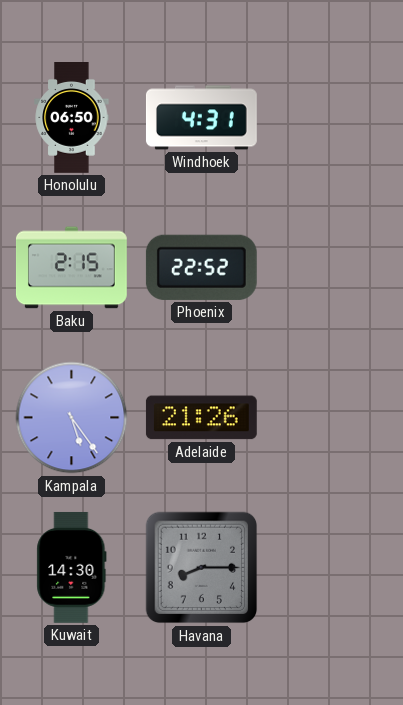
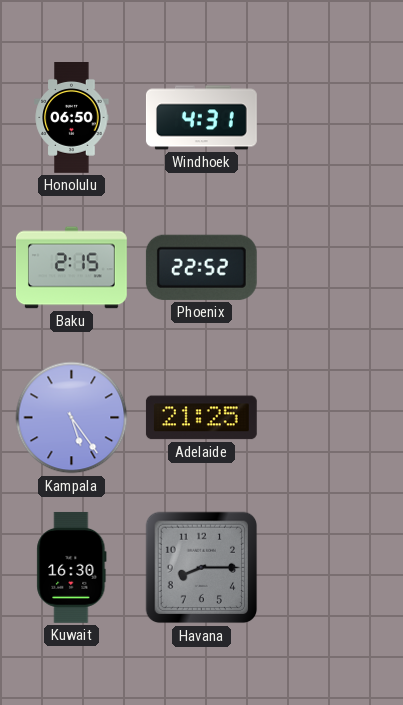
Adelaide: 21:26 -> 21:25
Kuwait: 14:30 -> 16:30
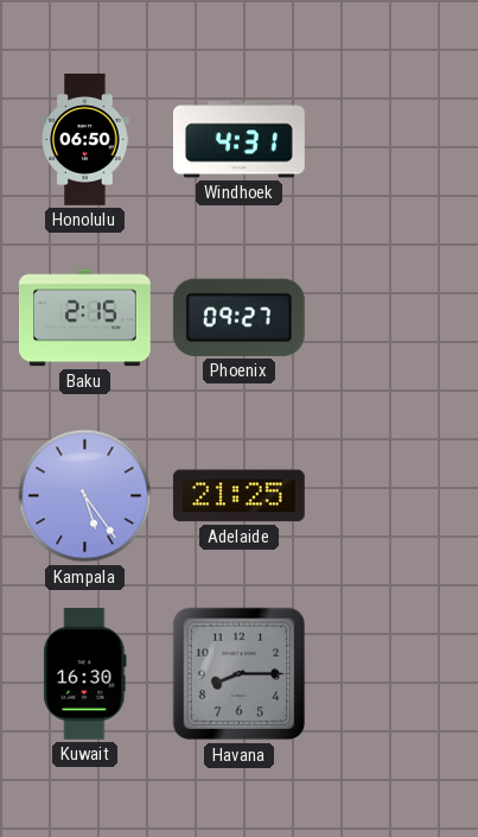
Phoenix: 22:52 -> 09:27
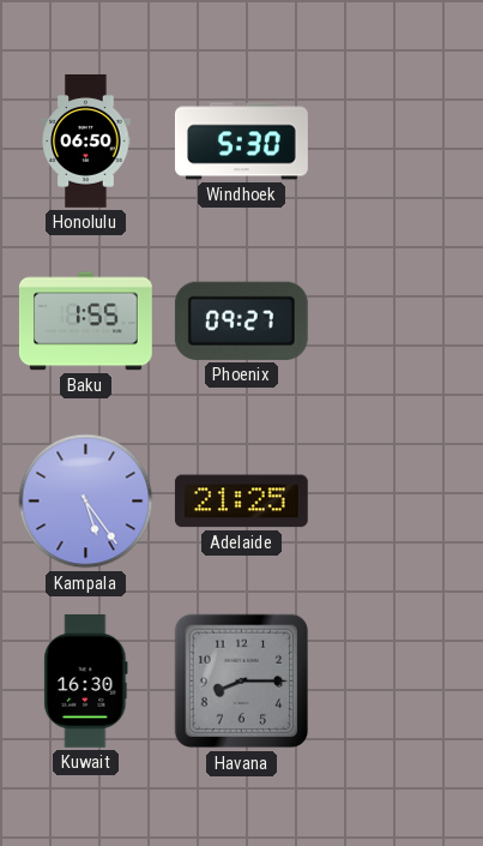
Windhoek: 4:31 -> 5:30
Baku: 2:15 -> 1:55
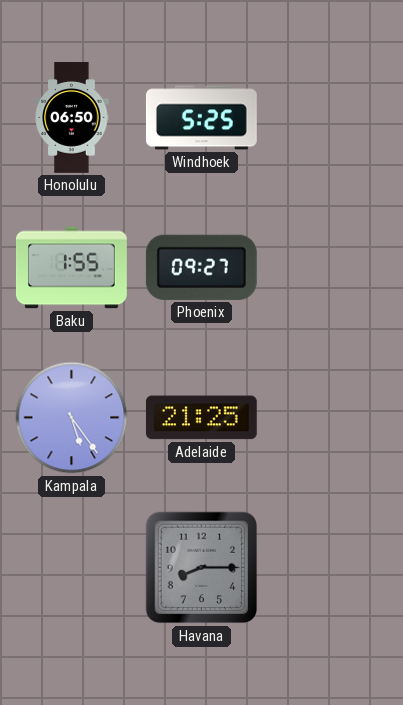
Windhoek: 5:30 -> 5:25
Kuwait: 16:30 -> none
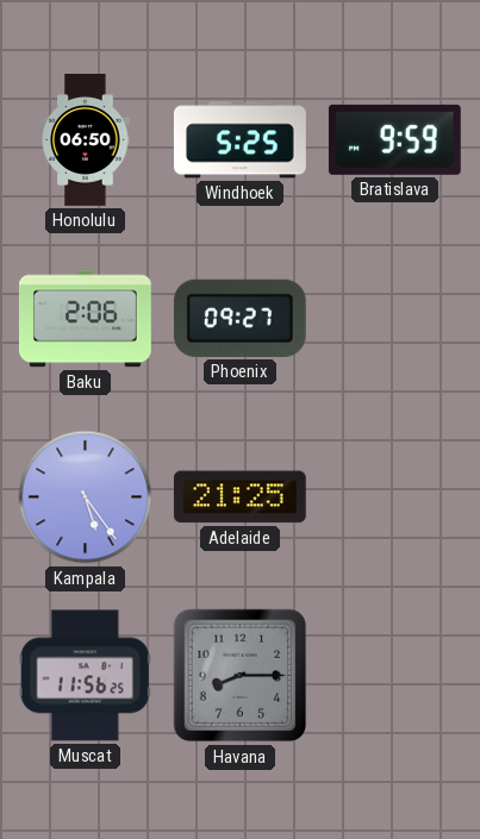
Bratislava: none -> 9:59
Baku: 1:55 -> 2:06
Muscat: none -> 11:56
